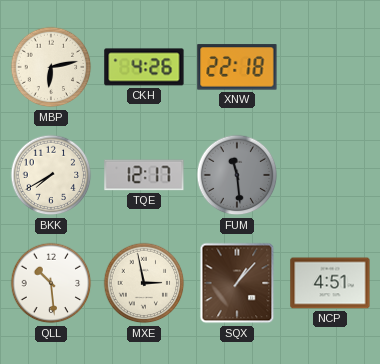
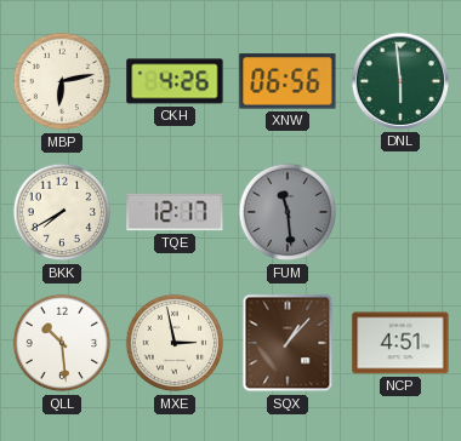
XNW: 22:18 -> 06:56
DNL: none -> 5:59
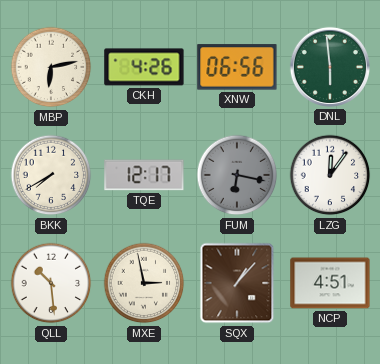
FUM: 11:29 -> 6:17
LZG: none -> 12:06
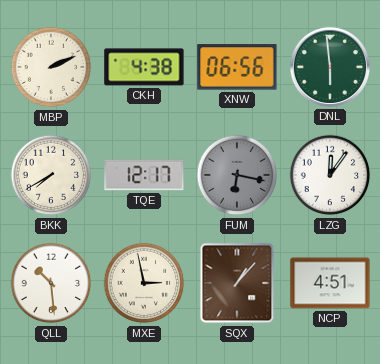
MBP: 6:13 -> 2:11
CKH: 4:26 -> 4:38
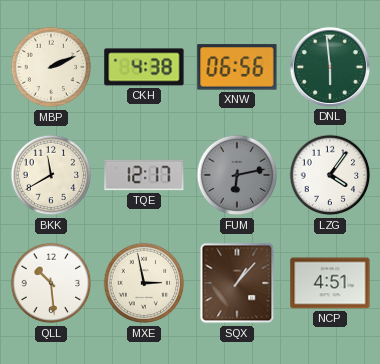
BKK: 7:40 -> 11:40
FUM: 6:17 -> 6:13
LZG: 12:06 -> 4:06
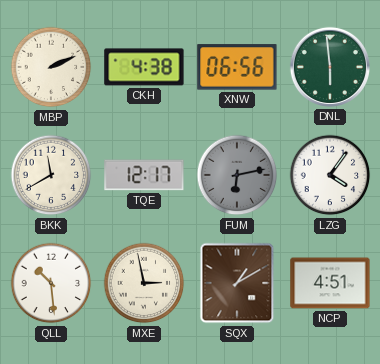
SQX: 1:07 -> 1:10
